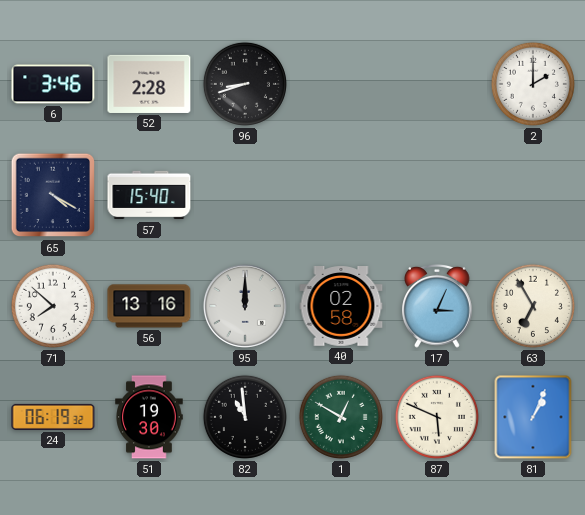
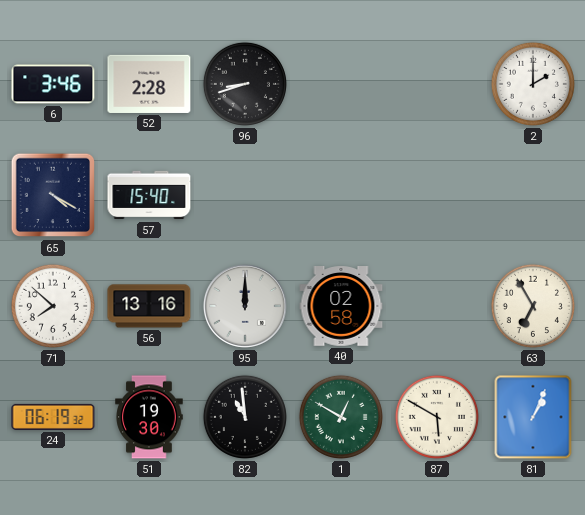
17: 3:04 -> none
87: 5:49 -> 5:50
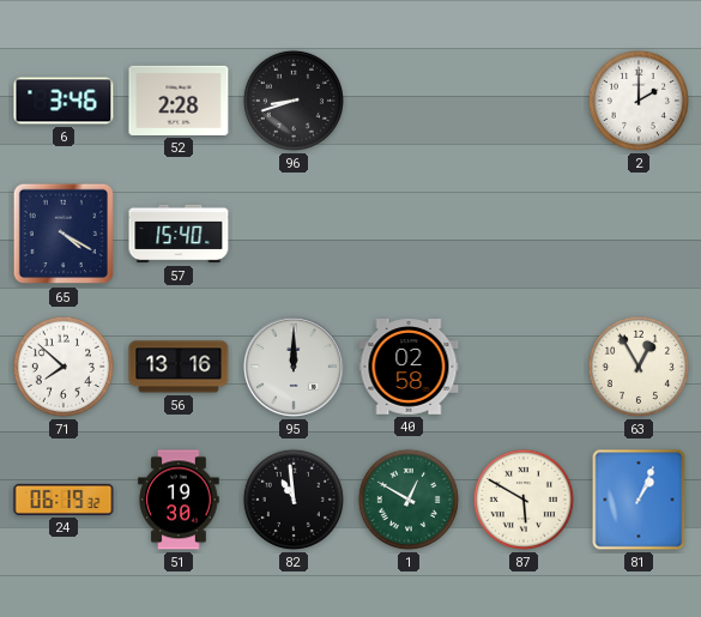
63: 6:55 -> 12:55
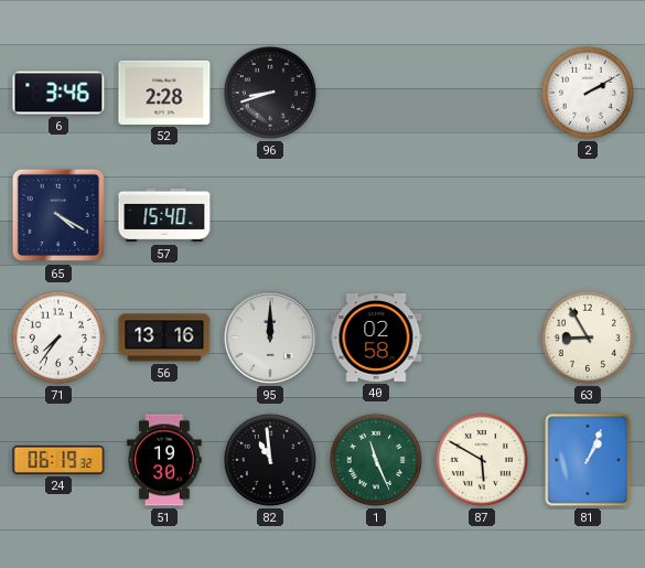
2: 2:00 -> 2:10
71: 7:52 -> 7:36
63: 12:55 -> 8:55
1: 12:50 -> 11:26
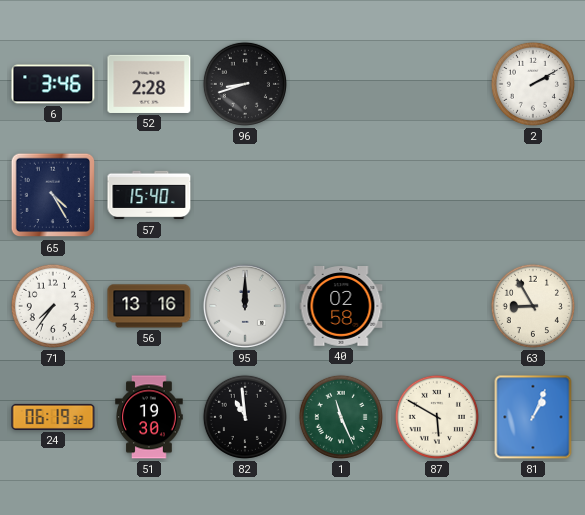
65: 4:20 -> 4:25
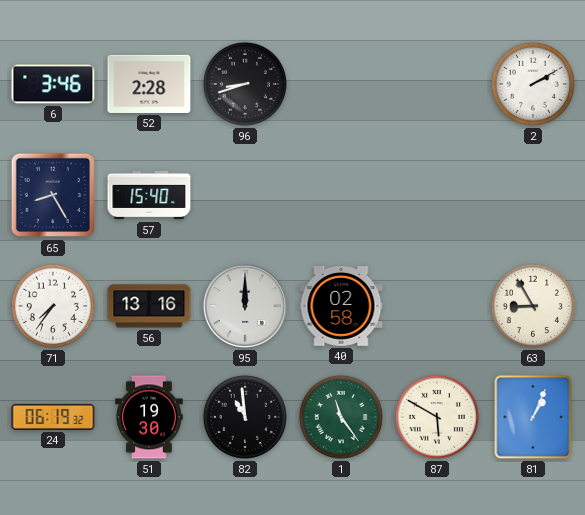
65: 4:25 -> 8:25
1: 11:26 -> 11:24
